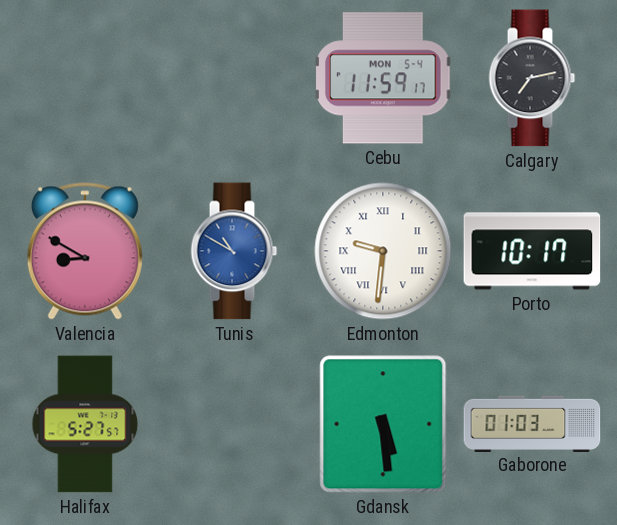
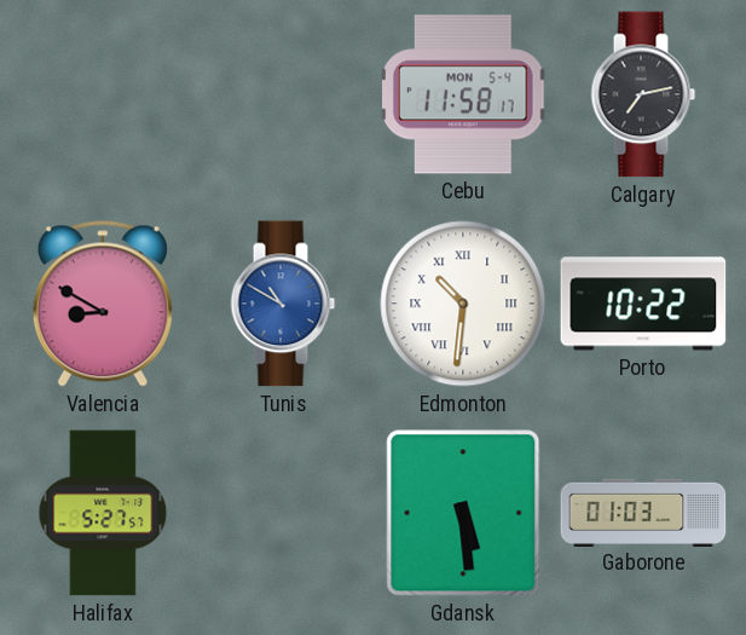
Cebu: 11:59 -> 11:58
Edmonton: 9:31 -> 10:31
Porto: 10:17 -> 10:22
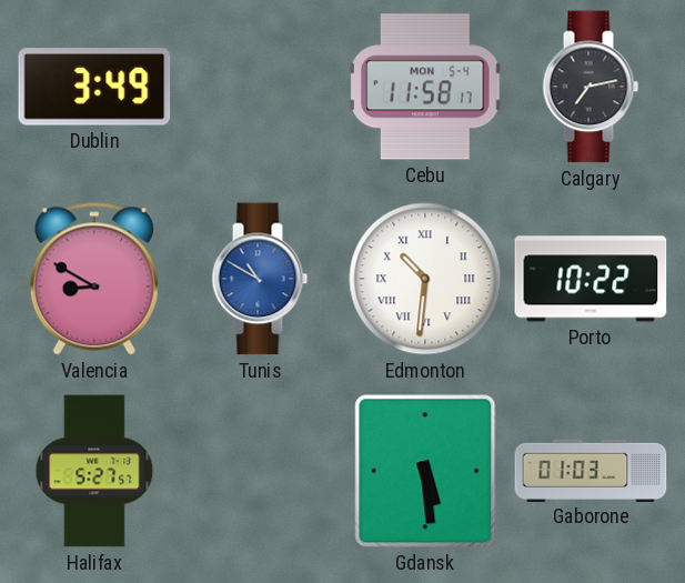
Dublin: none -> 3:49
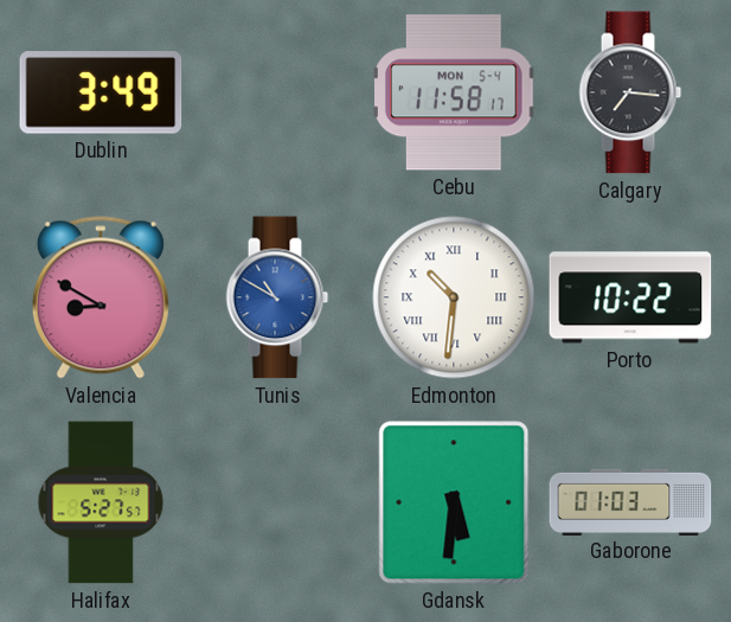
Calgary: 7:13 -> 7:16
Gdansk: 5:29 -> 5:31
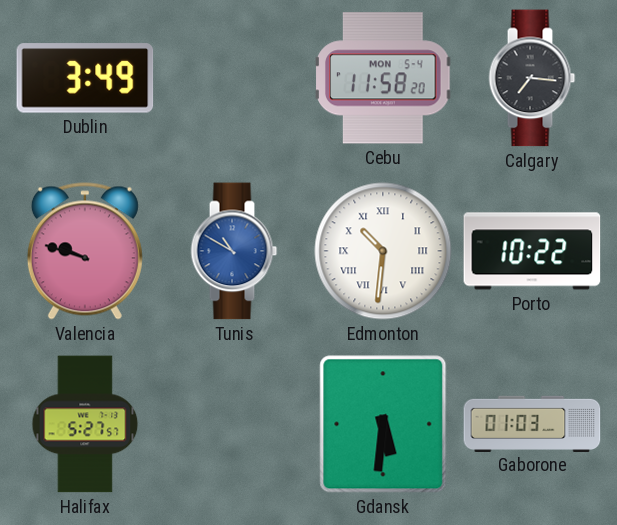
Cebu: 11:58:17 -> 11:58:20
Valencia: 8:50 -> 9:48
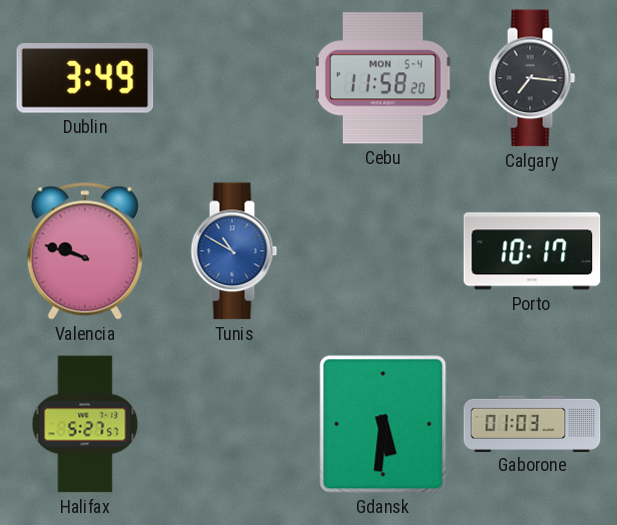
Edmonton: 10:31 -> none
Porto: 10:22 -> 10:17
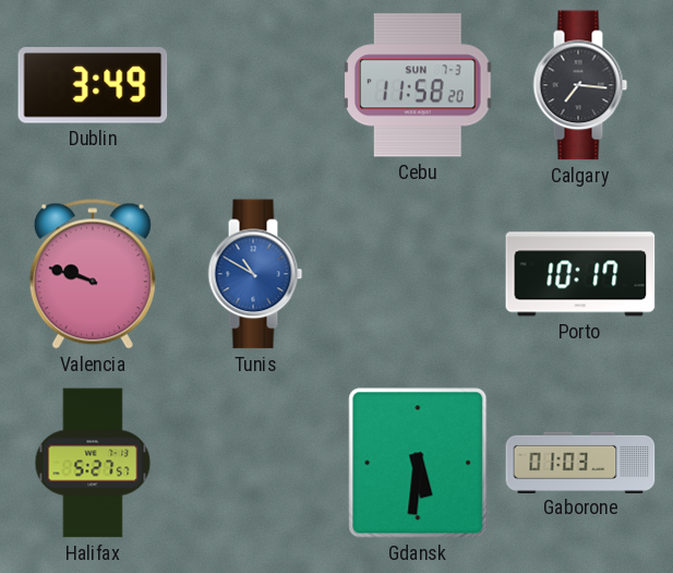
Cebu date: MON 5-4 -> SUN 7-3
